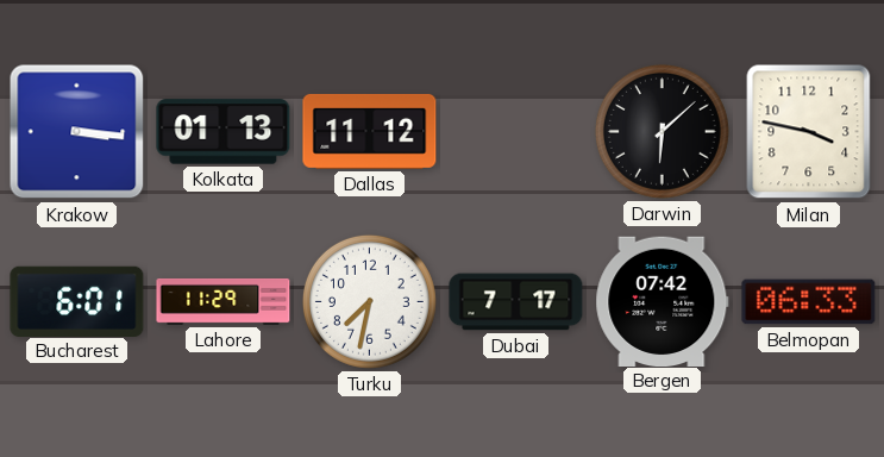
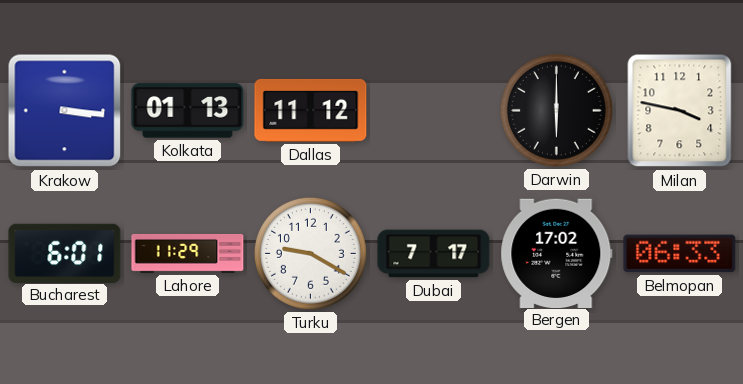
Darwin: 6:08 -> 6:00
Turku: 7:32 -> 9:20
Bergen: 07:42 -> 17:02
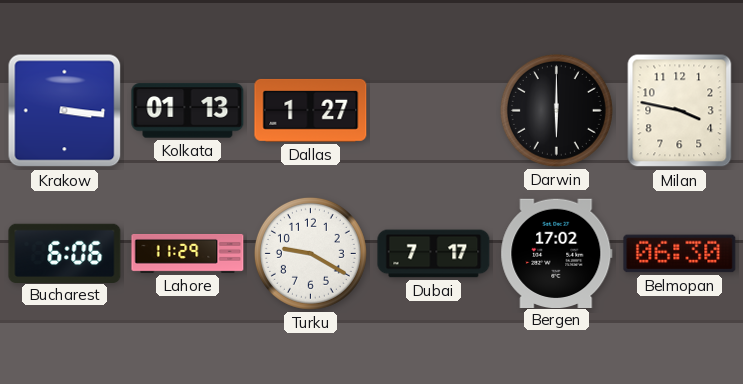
Dallas: 11:12 -> 1:27
Bucharest: 6:01 -> 6:06
Belmopan: 06:33 -> 06:30
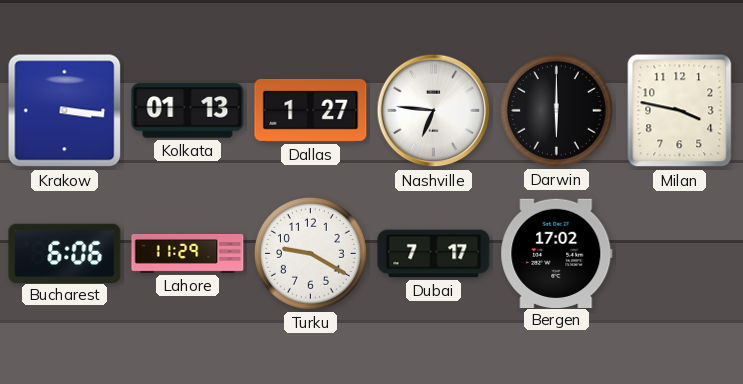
Nashville: none -> 6:46
Belmopan: 06:30 -> none
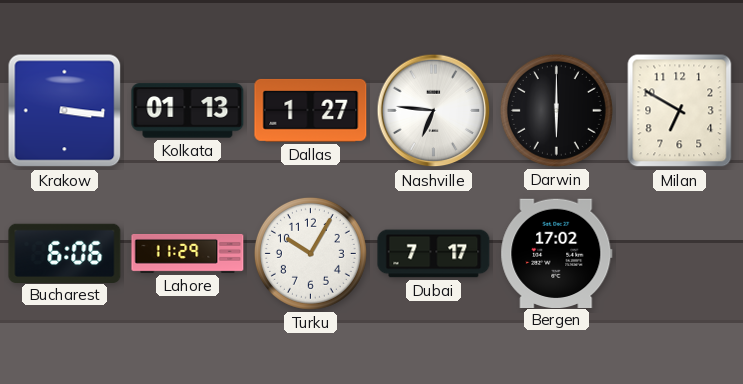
Milan: 3:47 -> 6:50
Turku: 9:20 -> 10:05
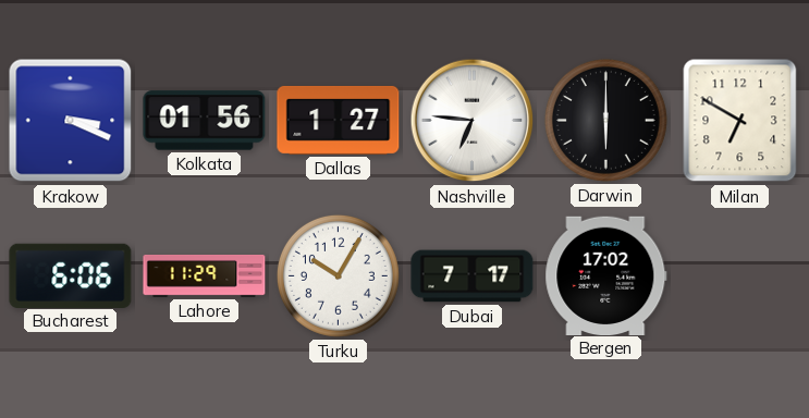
Krakow: 3:16 -> 3:19
Kolkata: 01:13 -> 01:56
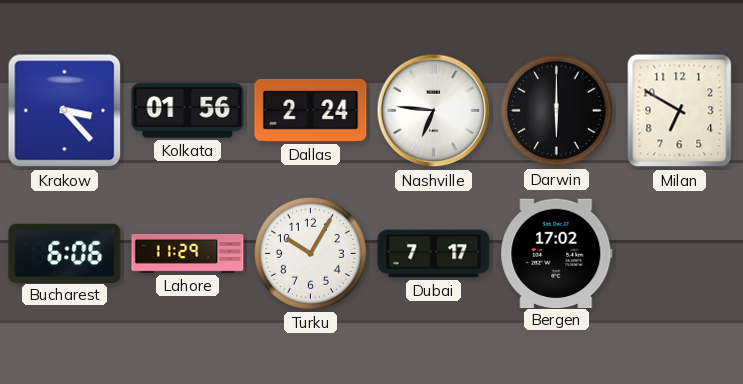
Krakow: 3:19 -> 3:23
Dallas: 1:27 -> 2:24
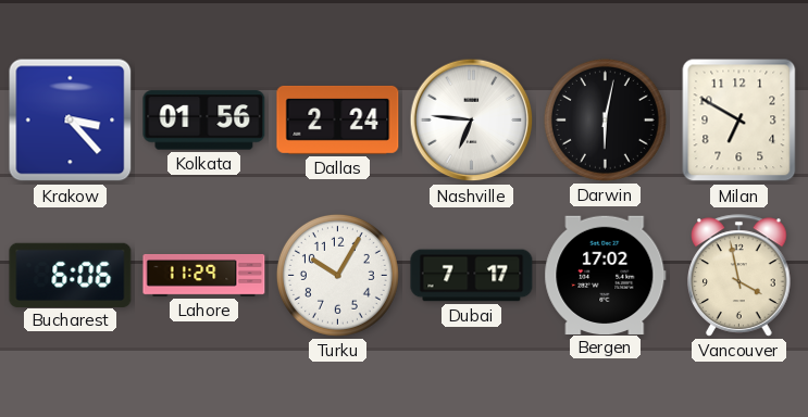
Darwin: 6:00 -> 6:02
Vancouver: none -> 3:58
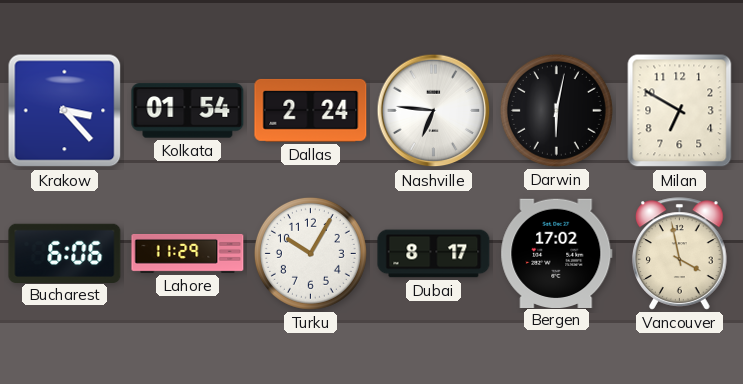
Kolkata: 01:56 -> 01:54
Dubai: 7:17 -> 8:17
